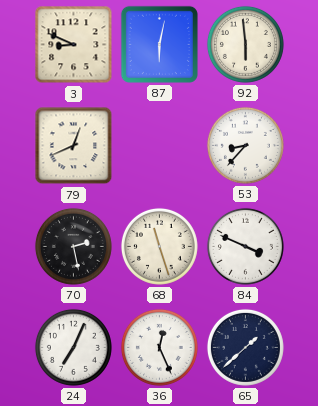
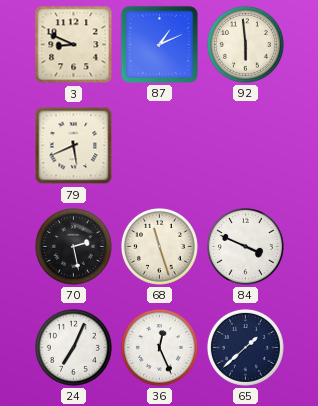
87: 6:02 -> 1:11
79: 12:41 -> 5:41
53: 8:37 -> none
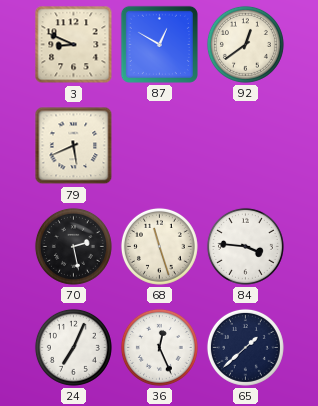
87: 1:11 -> 12:50
92: 5:59 -> 12:39
84: 3:49 -> 3:46
